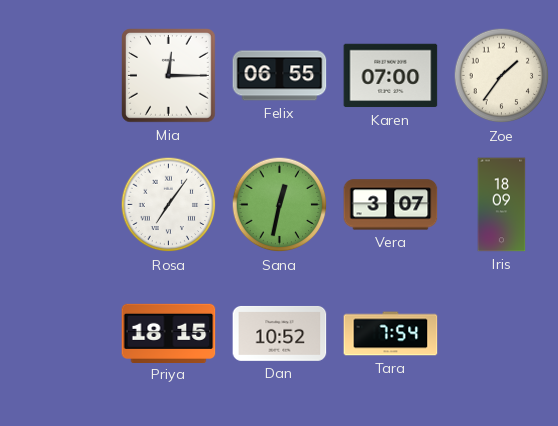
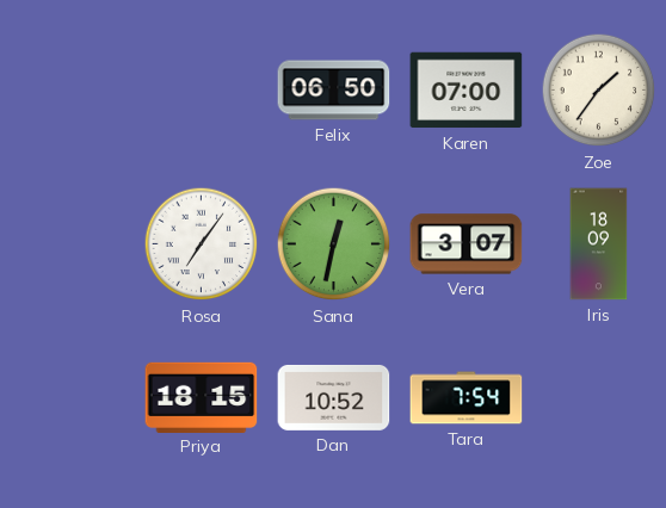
Mia: 12:15 -> none
Felix: 06:55 -> 06:50
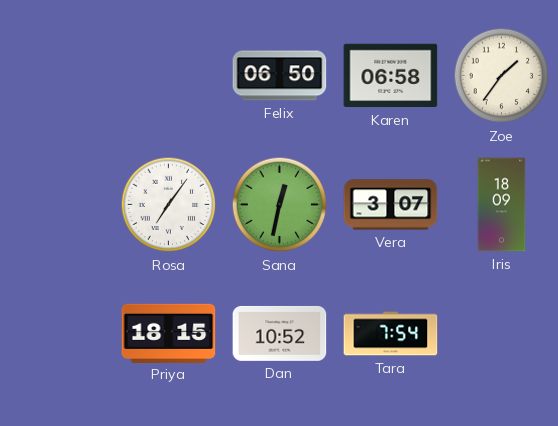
Karen: 07:00 -> 06:58
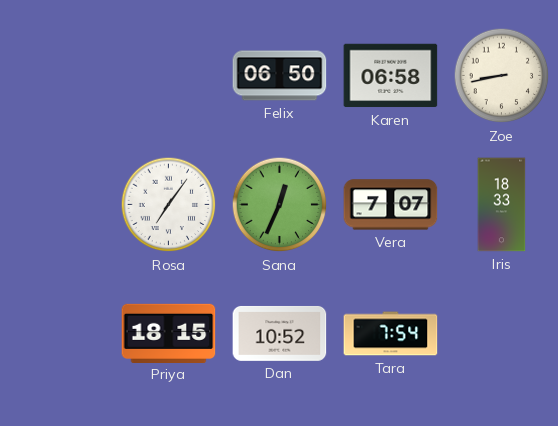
Zoe: 1:36 -> 8:43
Sana: 12:32 -> 12:34
Vera: 3:07 -> 7:07
Iris: 18:09 -> 18:33
